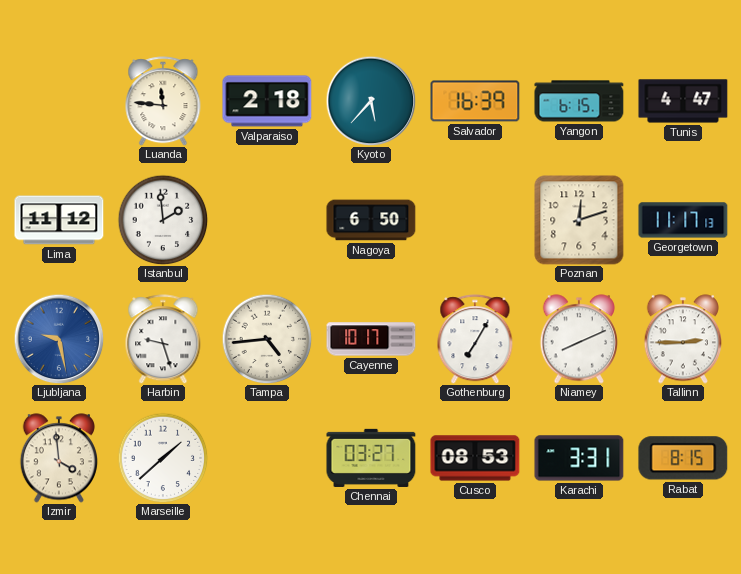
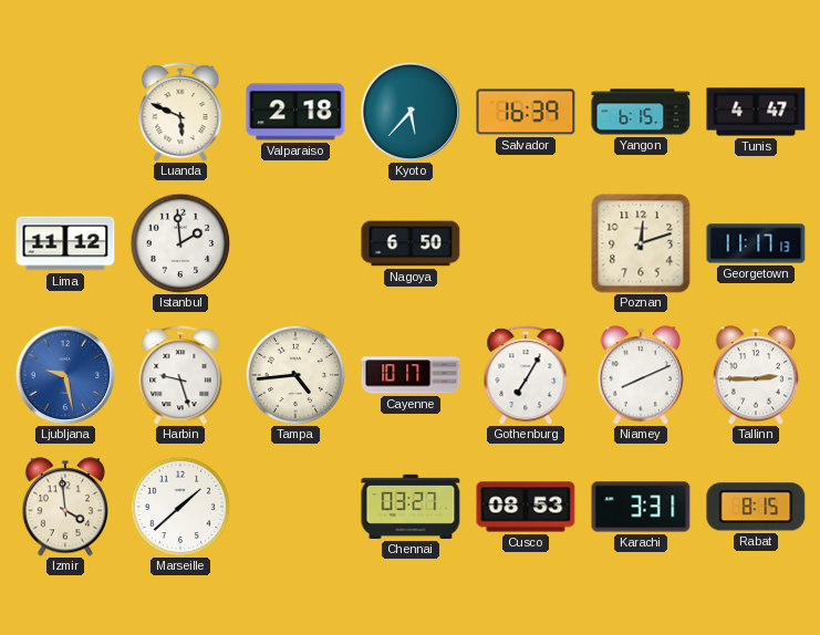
Luanda: 11:46 -> 5:49
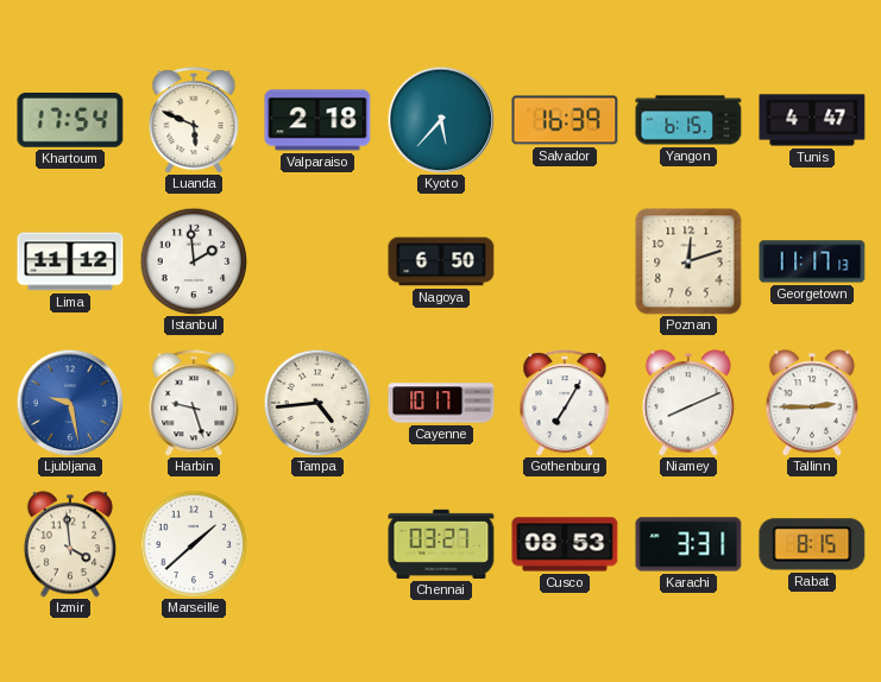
Khartoum: none -> 17:54
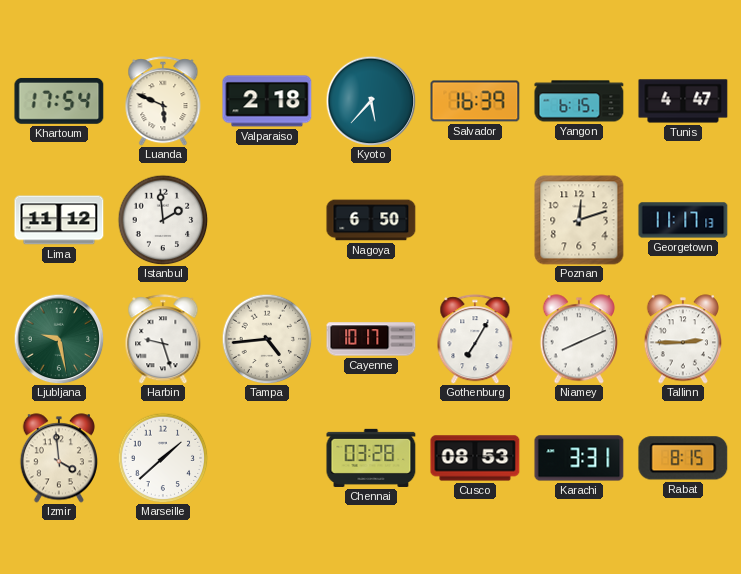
Ljubljana dial: blue -> green
Chennai: 03:27 -> 03:28
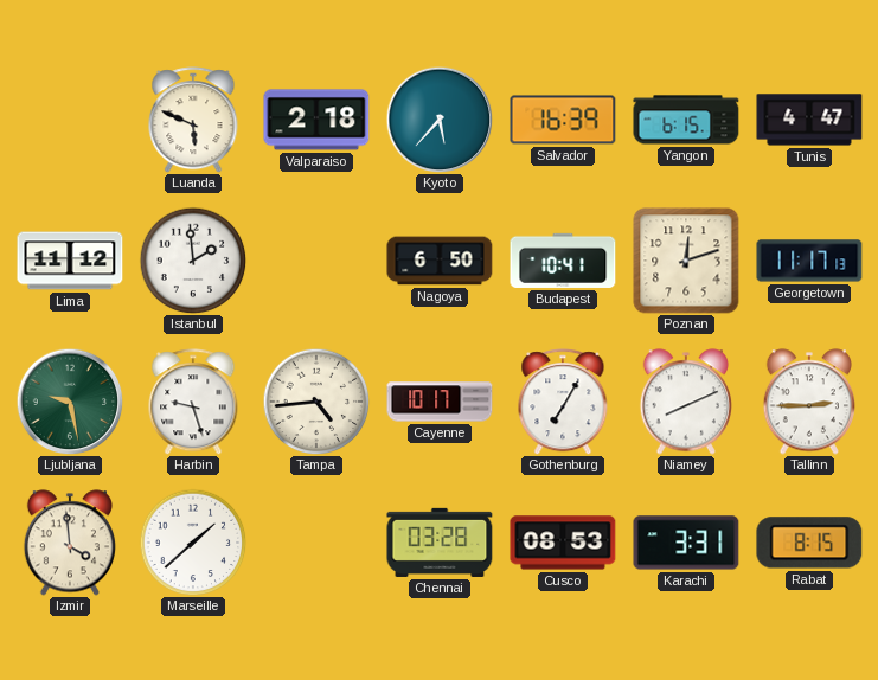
Khartoum: 17:54 -> none
Budapest: none -> 10:41
